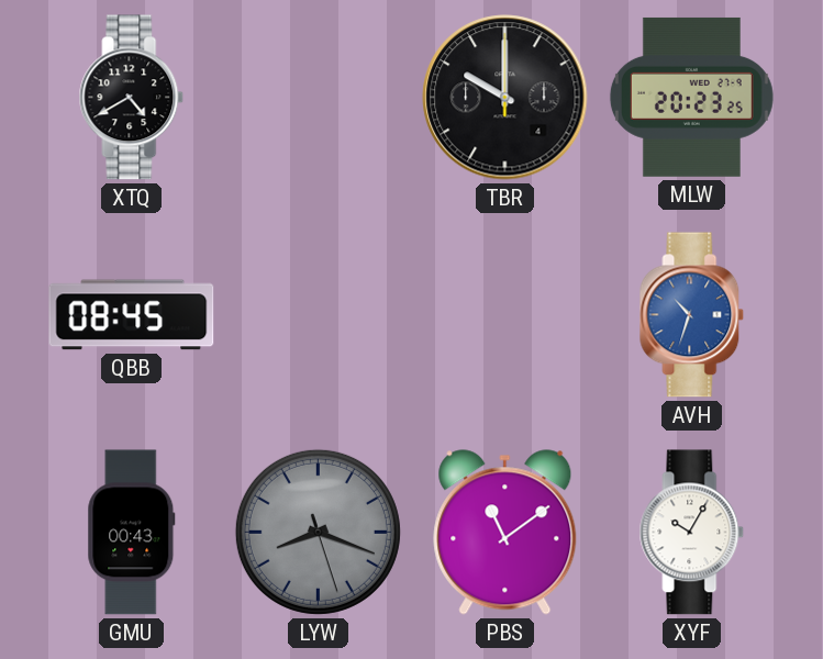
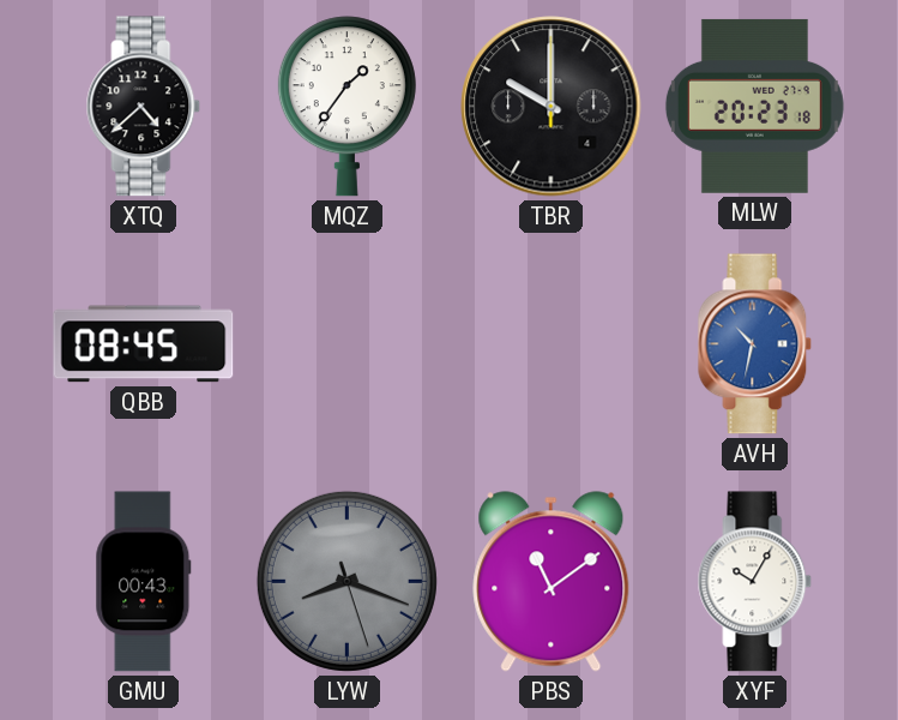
XTQ: 4:40 -> 4:38
MQZ: none -> 1:36
MLW: 20:23:25 -> 20:23:18
AVH: 10:33 -> 10:32
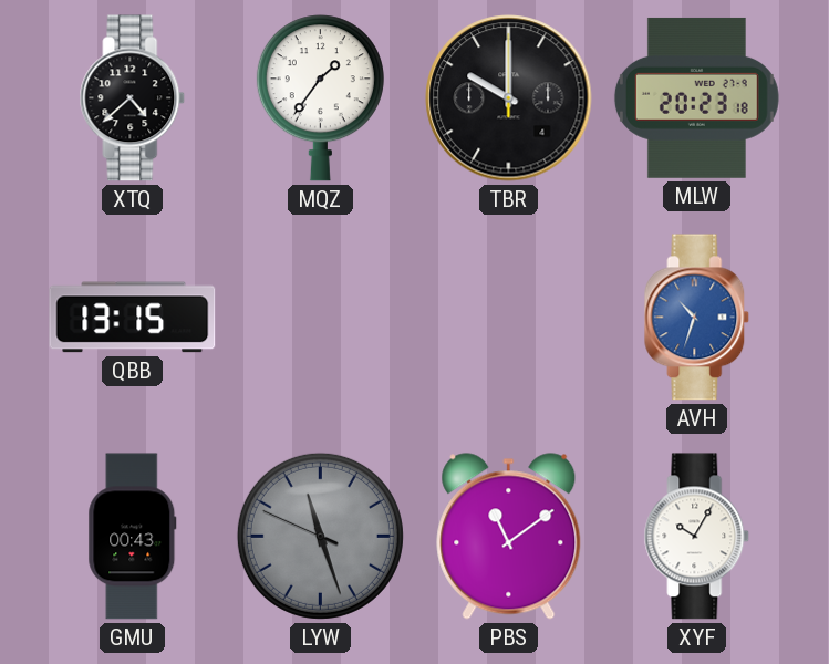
QBB: 08:45 -> 13:15
AVH: 10:32 -> 10:33
LYW: 8:18 -> 11:26
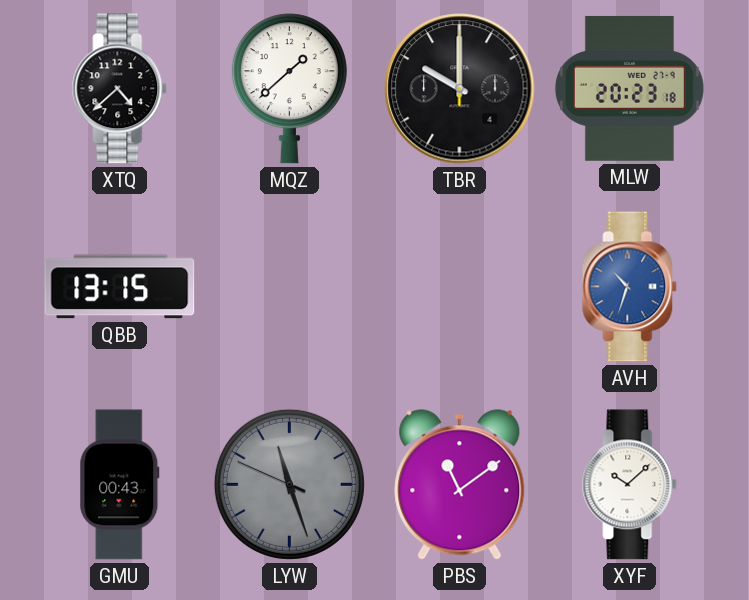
MQZ: 1:36 -> 1:38
XYF: 10:05 -> 10:08
